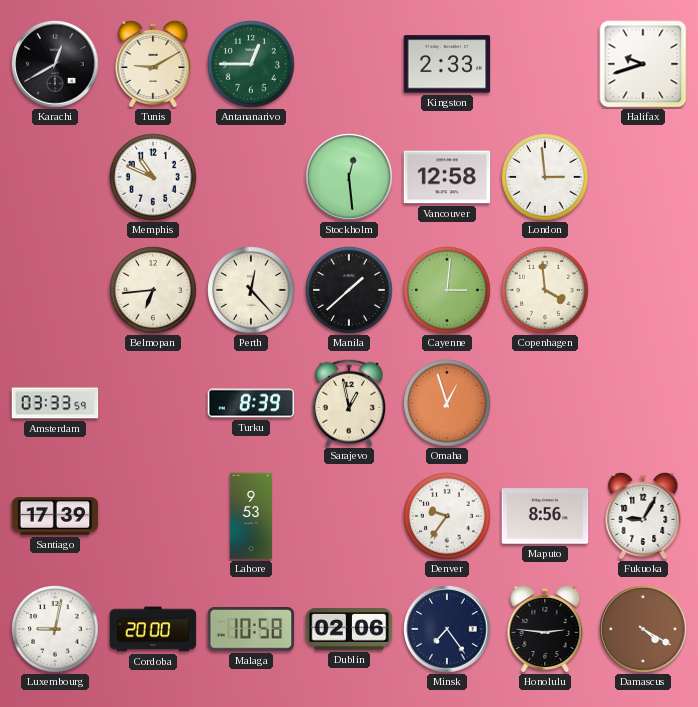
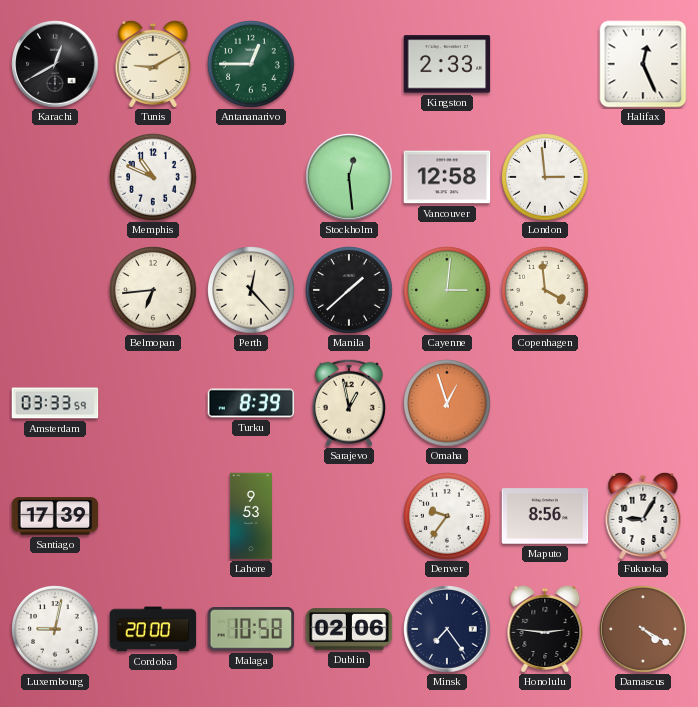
Halifax: 9:42 -> 12:26
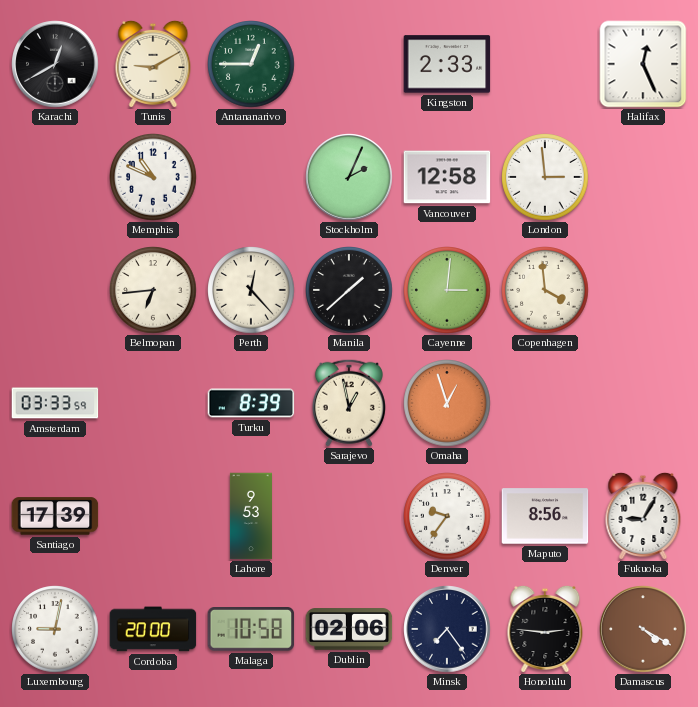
Stockholm: 12:29 -> 2:04
